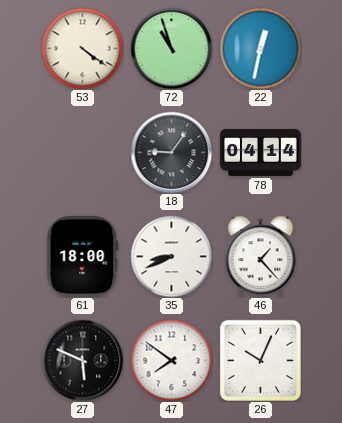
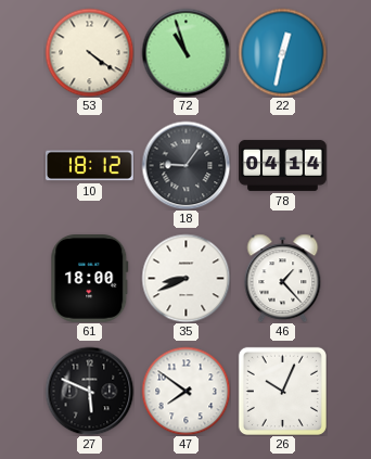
10: none -> 18:12
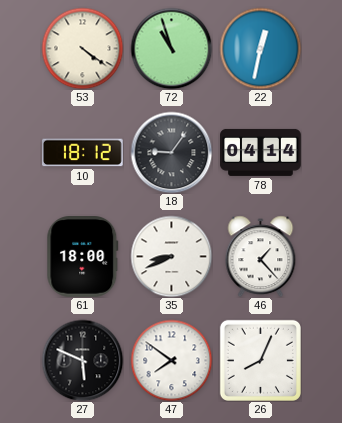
26: 10:04 -> 8:04
